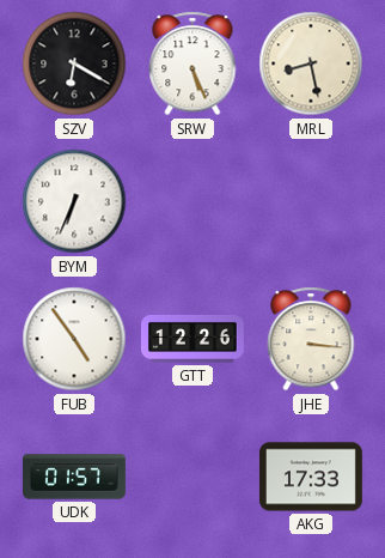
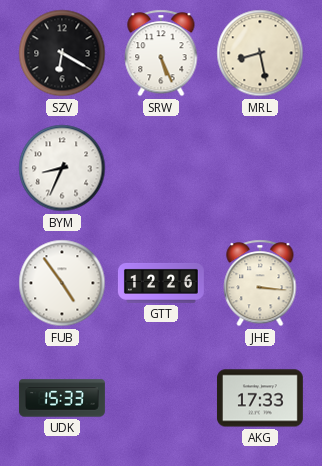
BYM: 6:34 -> 8:34
UDK: 01:57 -> 15:33
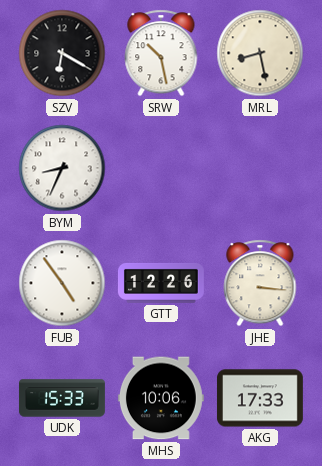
SRW: 5:26 -> 10:28
MHS: none -> 10:06
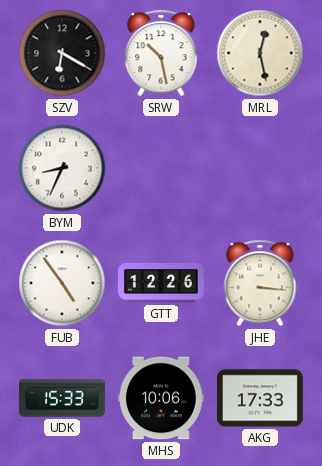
MRL: 8:28 -> 12:28
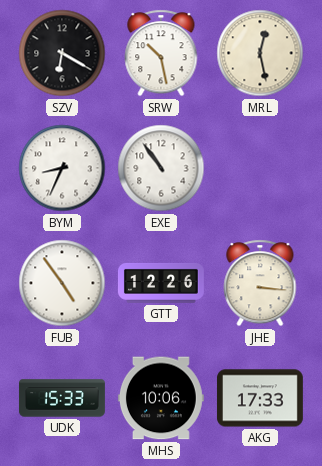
EXE: none -> 10:54
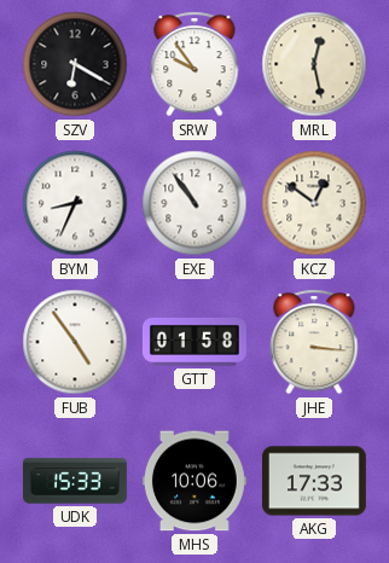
SRW: 10:28 -> 9:54
KCZ: none -> 12:51
GTT: 12:26 -> 01:58
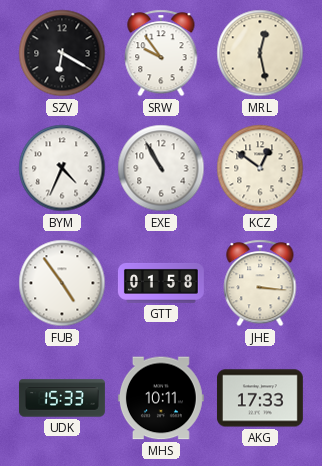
BYM: 8:34 -> 4:34
EXE: 10:54 -> 10:55
MHS: 10:06 -> 10:11
